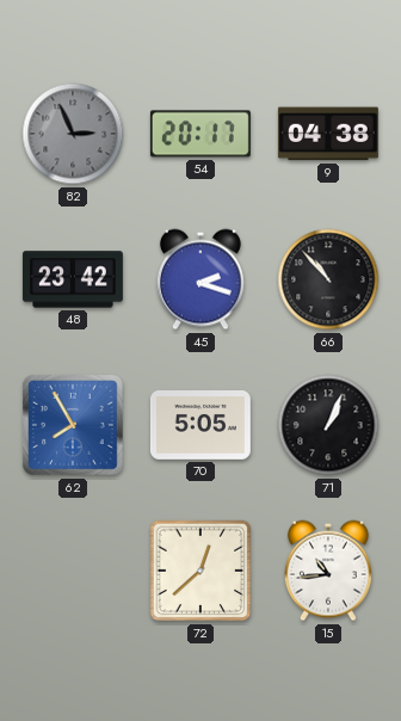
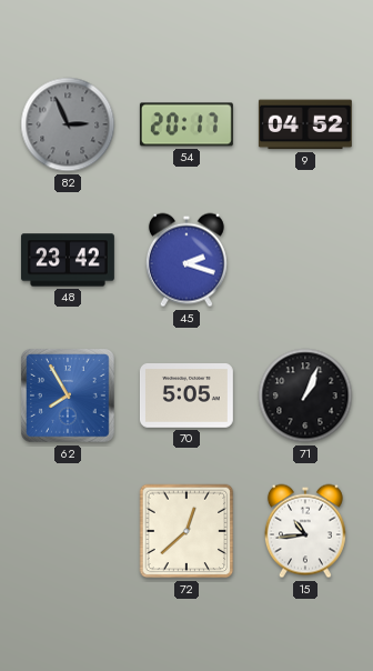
9: 04:38 -> 04:52
66: 10:53 -> none
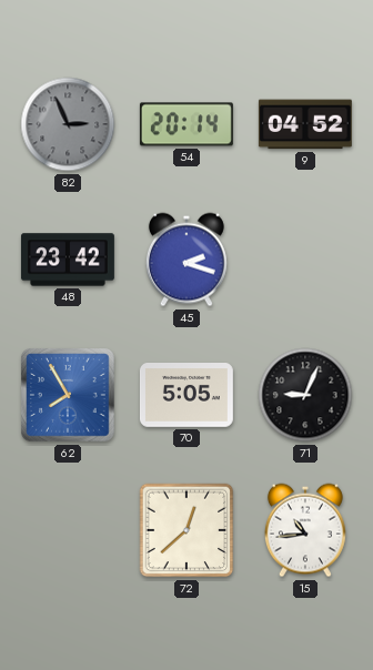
54: 20:17 -> 20:14
71: 1:04 -> 9:04
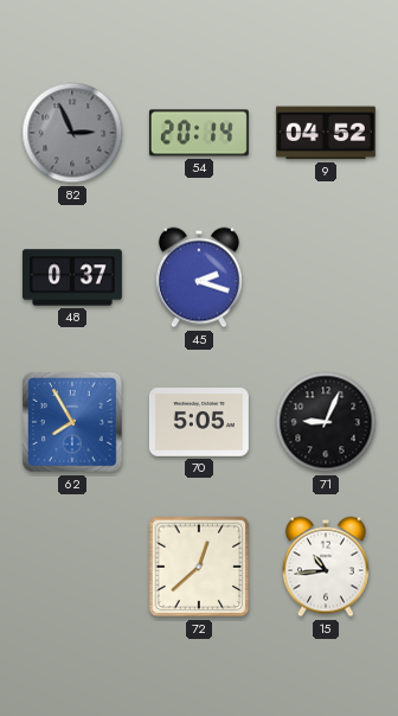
48: 23:42 -> 0:37
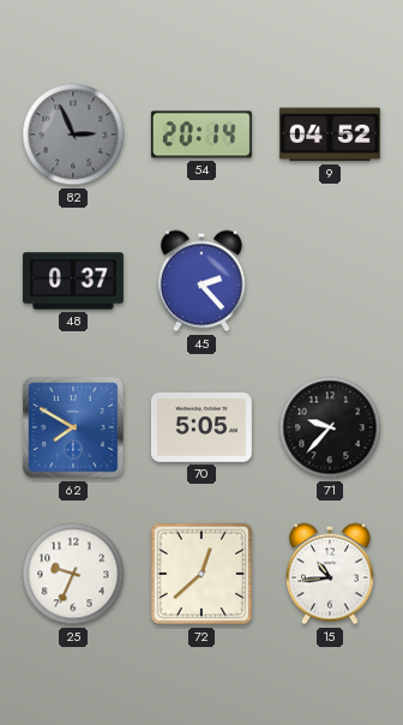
45: 2:18 -> 2:23
62: 7:55 -> 7:50
71: 9:04 -> 9:37
25: none -> 9:34
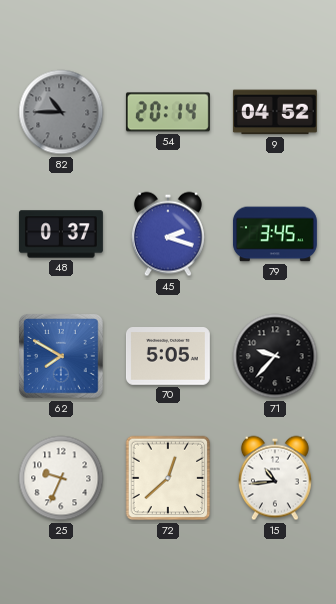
82: 2:56 -> 10:45
45: 2:23 -> 2:18
79: none -> 3:45
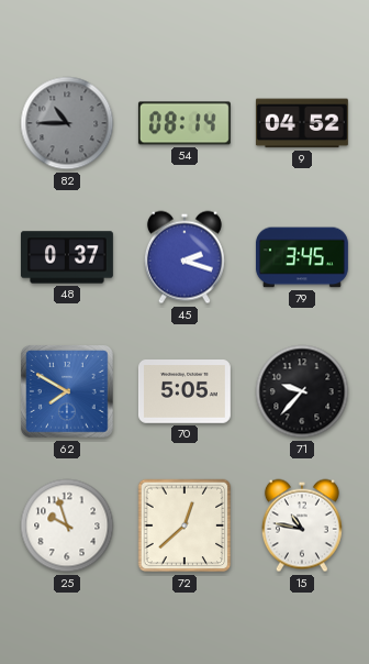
54: 20:14 -> 08:14
25: 9:34 -> 9:57
15: 10:44 -> 10:47
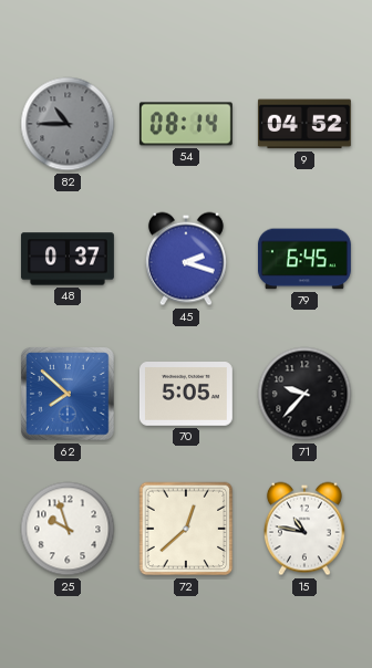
79: 3:45 -> 6:45
62: 7:50 -> 7:52
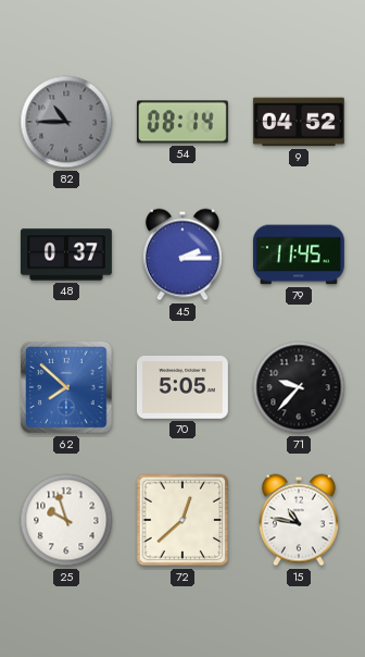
45: 2:18 -> 2:15
79: 6:45 -> 11:45
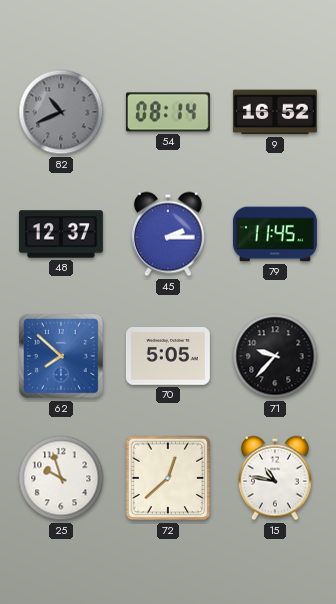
82: 10:45 -> 10:41
9: 04:52 -> 16:52
48: 0:37 -> 12:37
